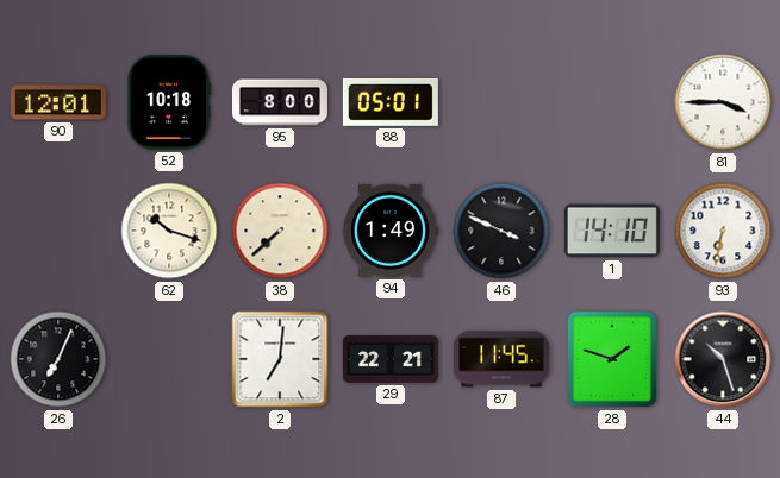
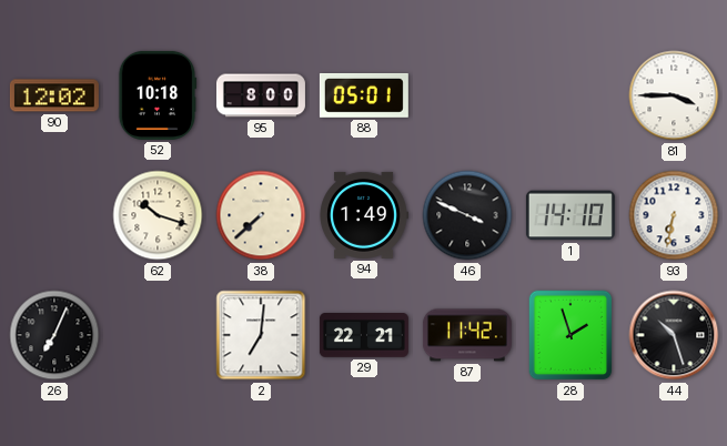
90: 12:01 -> 12:02
87: 11:45 -> 11:42
28: 1:48 -> 1:57
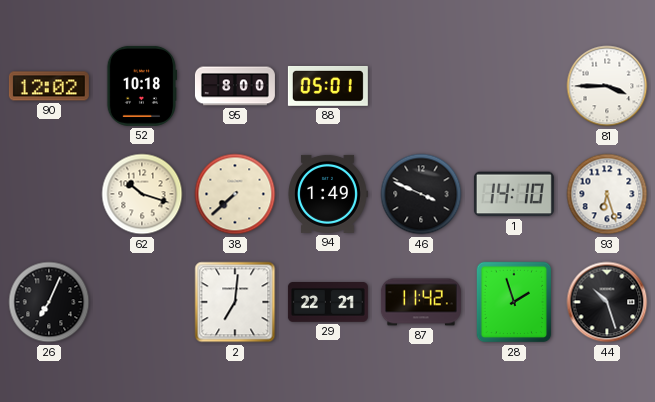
93: 6:32 -> 6:27
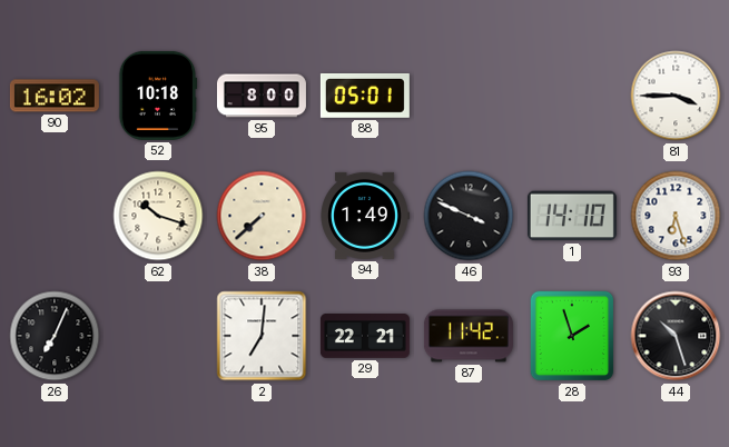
90: 12:02 -> 16:02
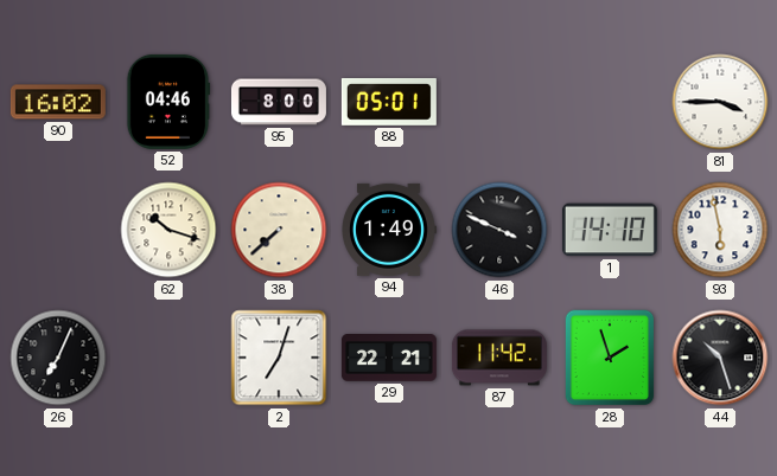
52: 10:18 -> 04:46
93: 6:27 -> 5:58
2: 7:01 -> 7:03
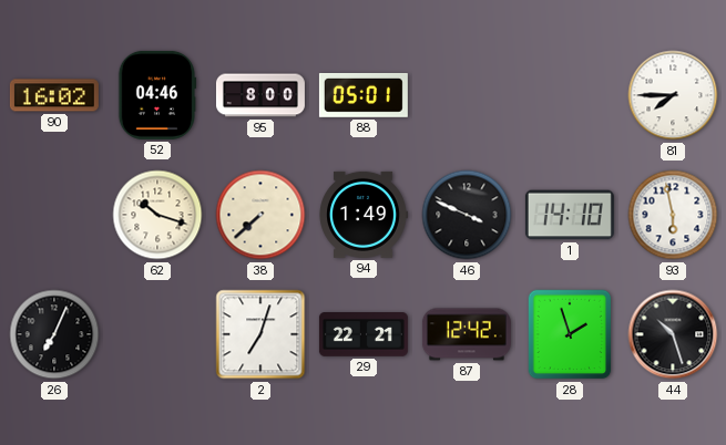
81: 3:45 -> 7:45
87: 11:42 -> 12:42
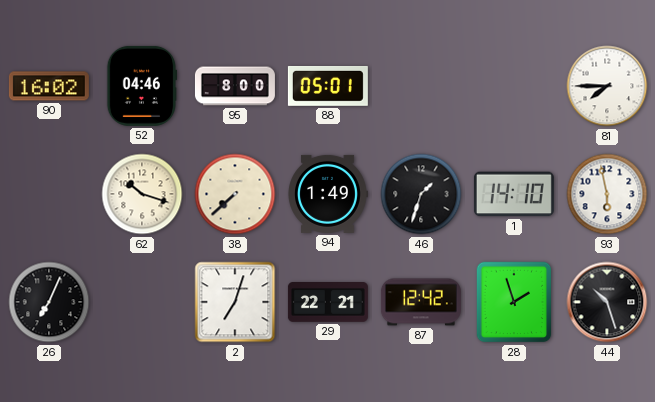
46: 3:49 -> 1:33
